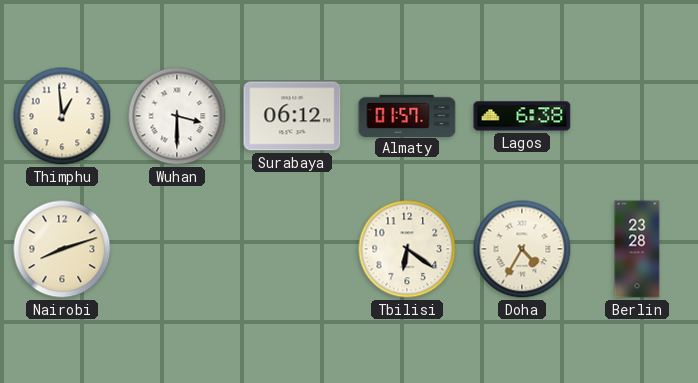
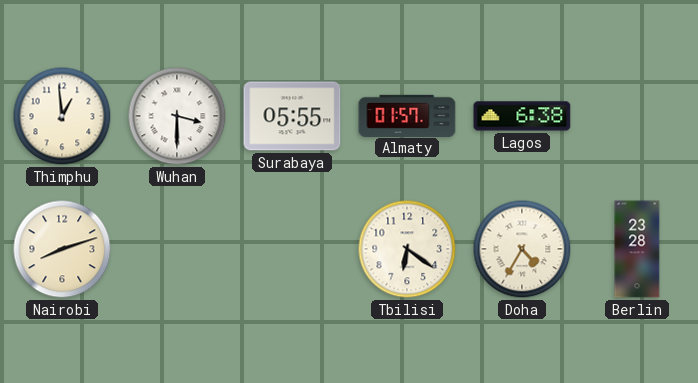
Surabaya: 06:12 -> 05:55
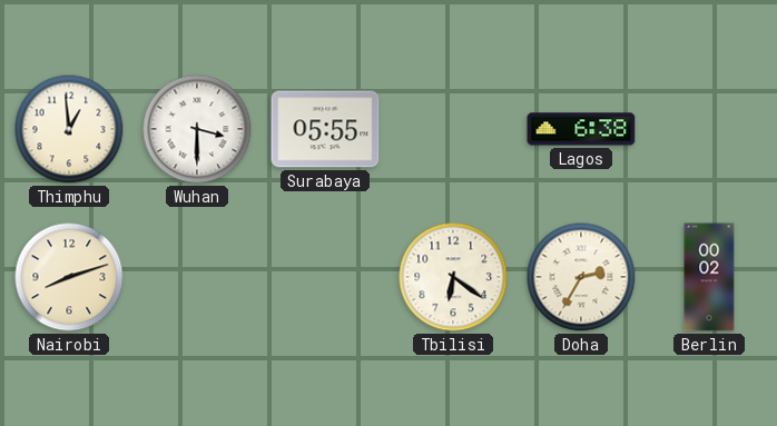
Almaty: 01:57 -> none
Doha: 4:35 -> 2:35
Berlin: 23:28 -> 00:02
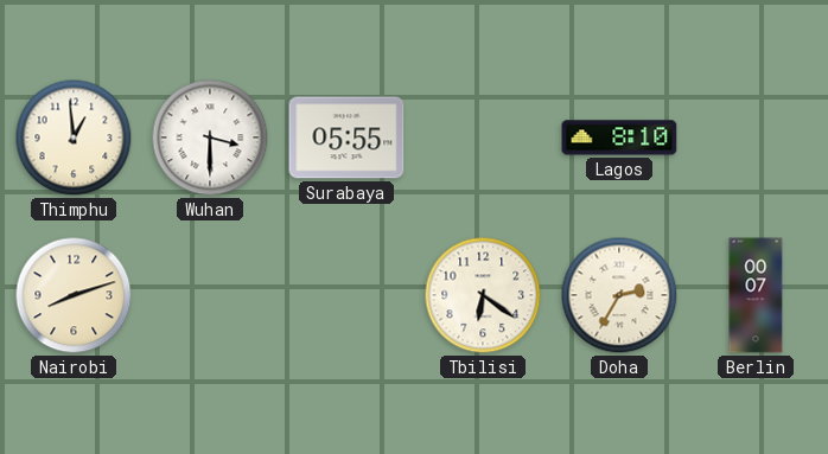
Lagos: 6:38 -> 8:10
Berlin: 00:02 -> 00:07
